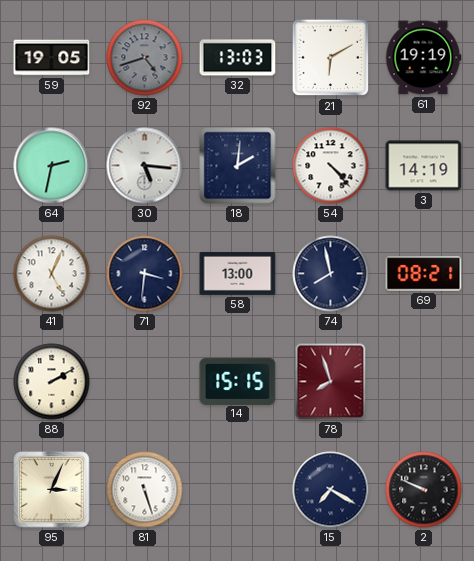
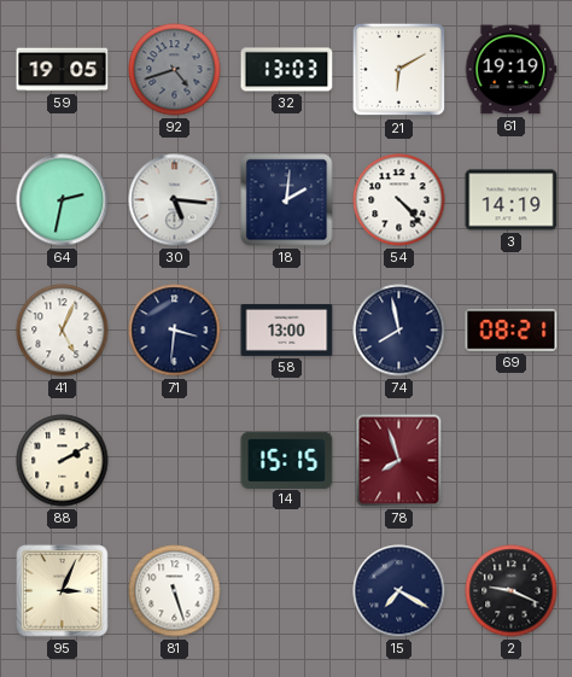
2: 9:49 -> 9:19
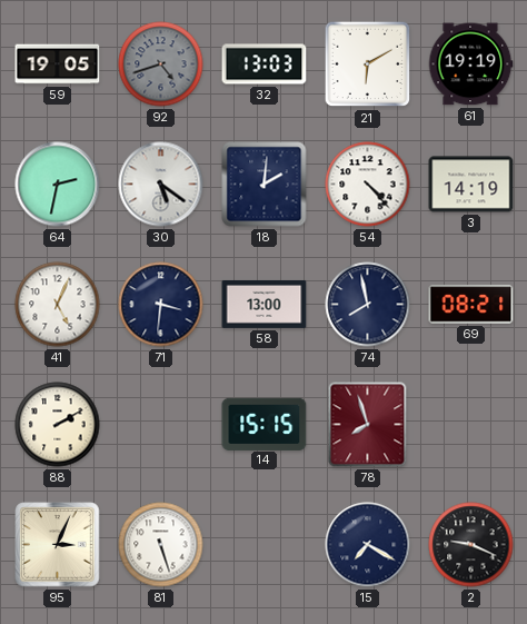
30: 5:16 -> 5:21
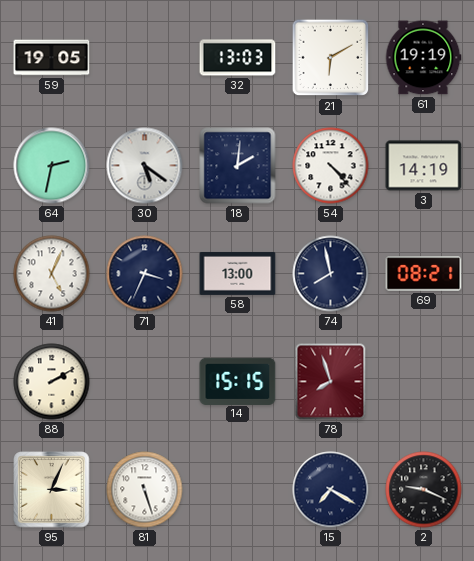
92: 4:42 -> none
71: 3:31 -> 3:34
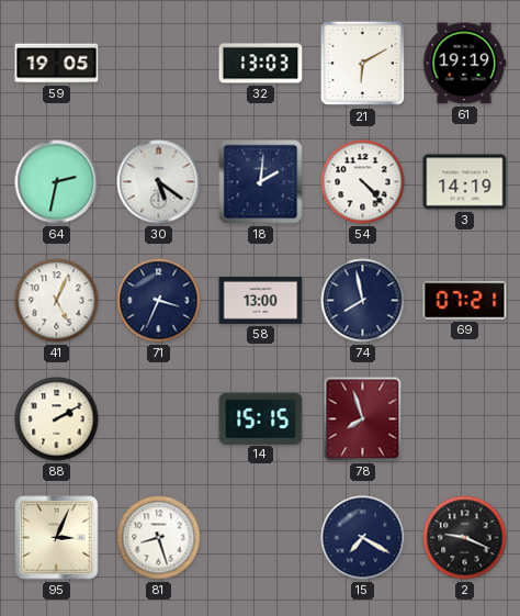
69: 08:21 -> 07:21
81: 5:27 -> 8:27
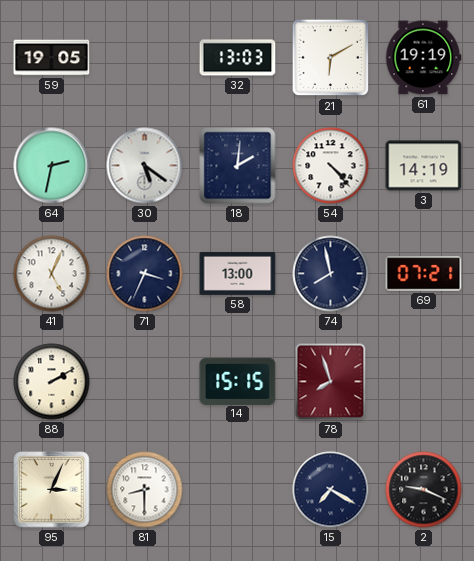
81: 8:27 -> 8:30
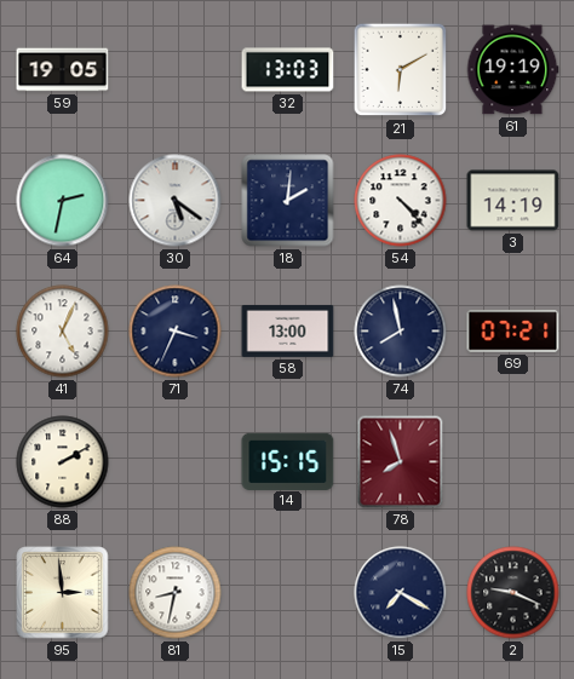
95: 3:04 -> 2:59
81: 8:30 -> 8:32
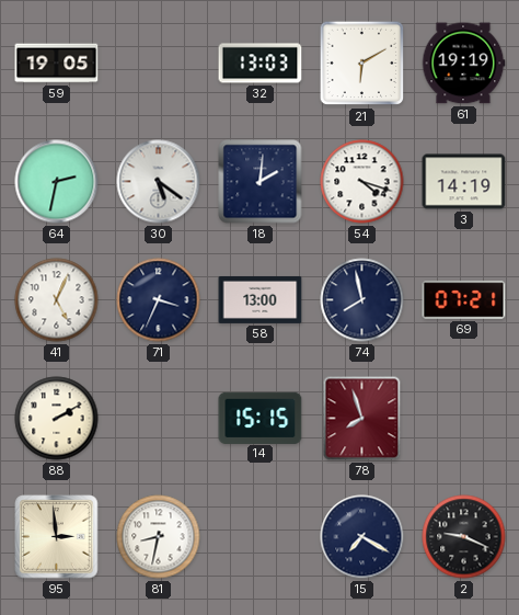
54: 4:23 -> 4:18
